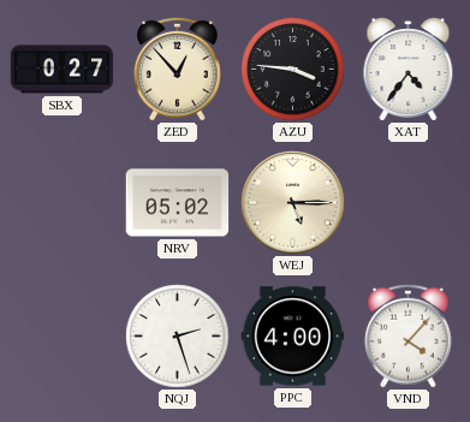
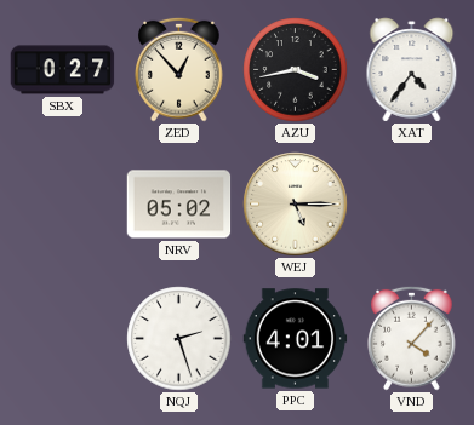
AZU: 3:46 -> 3:43
PPC: 4:00 -> 4:01
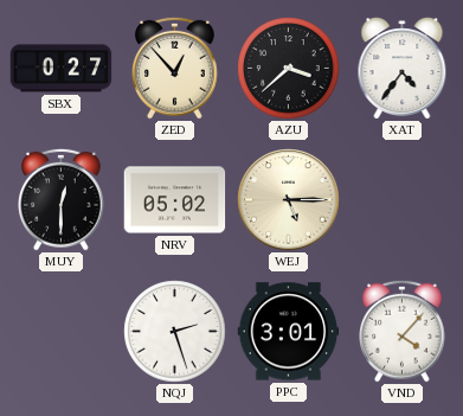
AZU: 3:43 -> 3:38
MUY: none -> 12:30
PPC: 4:01 -> 3:01
